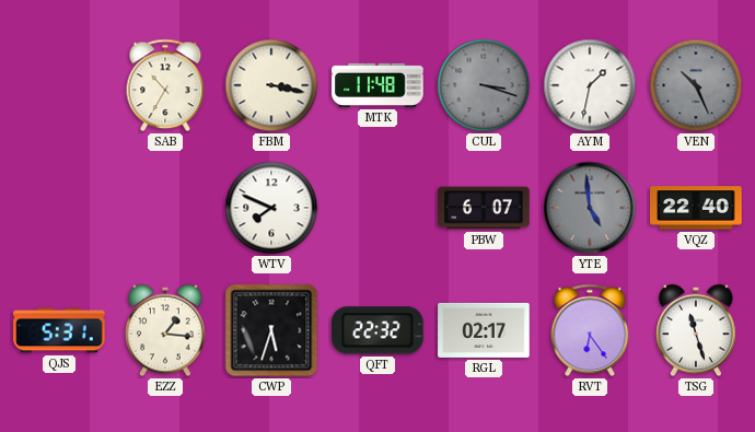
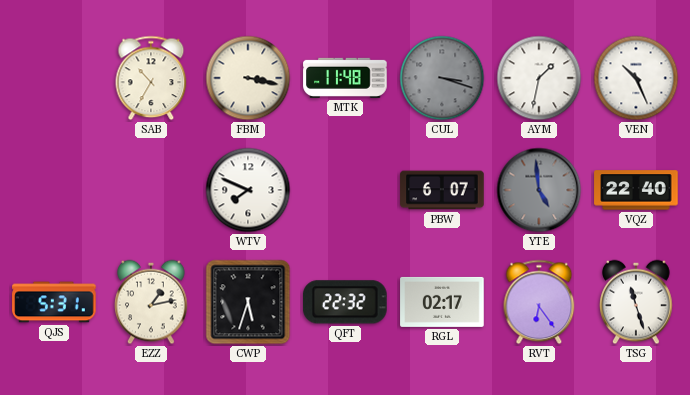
VEN dial: grey -> white
EZZ: 1:16 -> 1:13
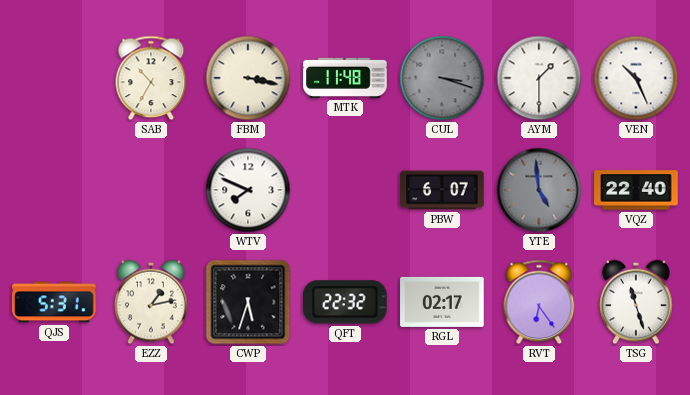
AYM: 1:32 -> 1:30
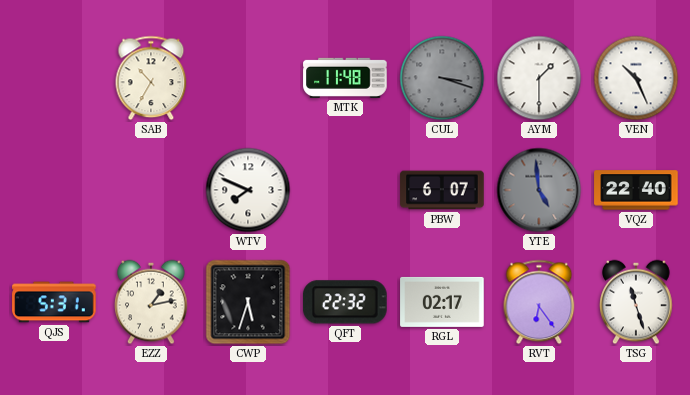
FBM: 3:17 -> none
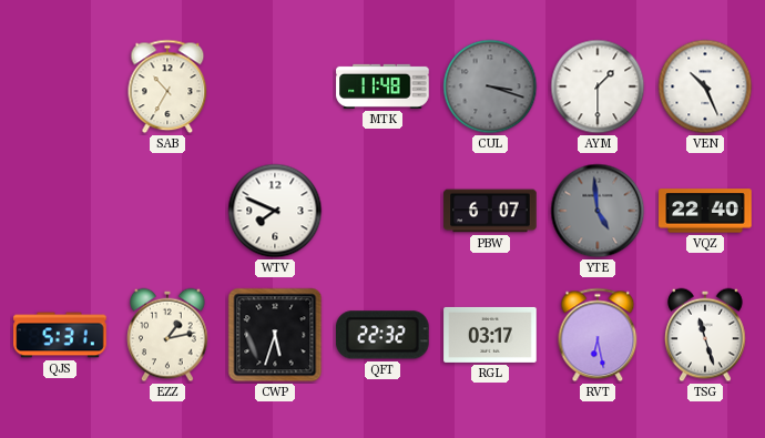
RGL: 02:17 -> 03:17
RVT: 6:24 -> 6:28
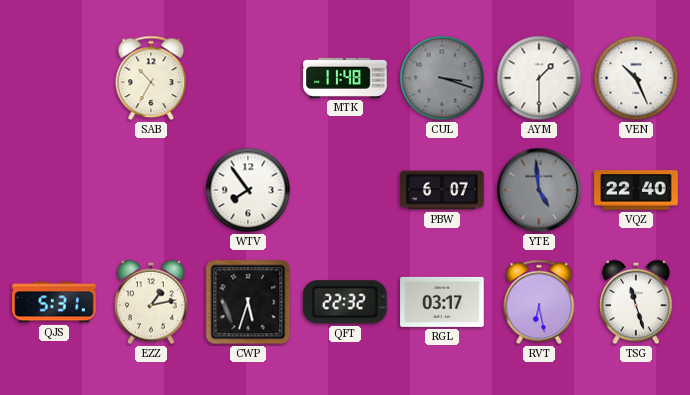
WTV: 7:49 -> 7:54
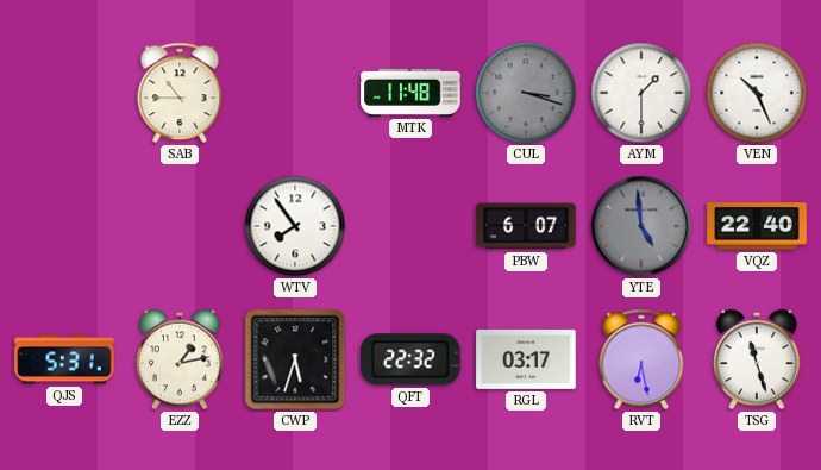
SAB: 10:35 -> 10:45
